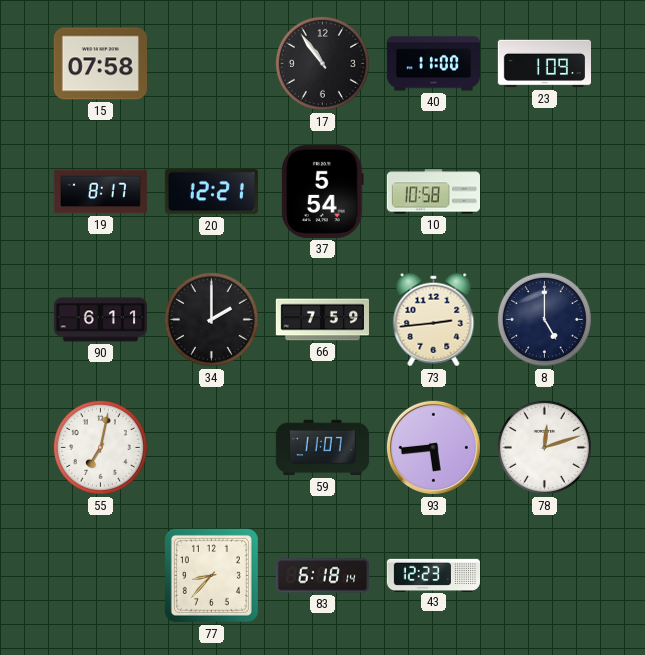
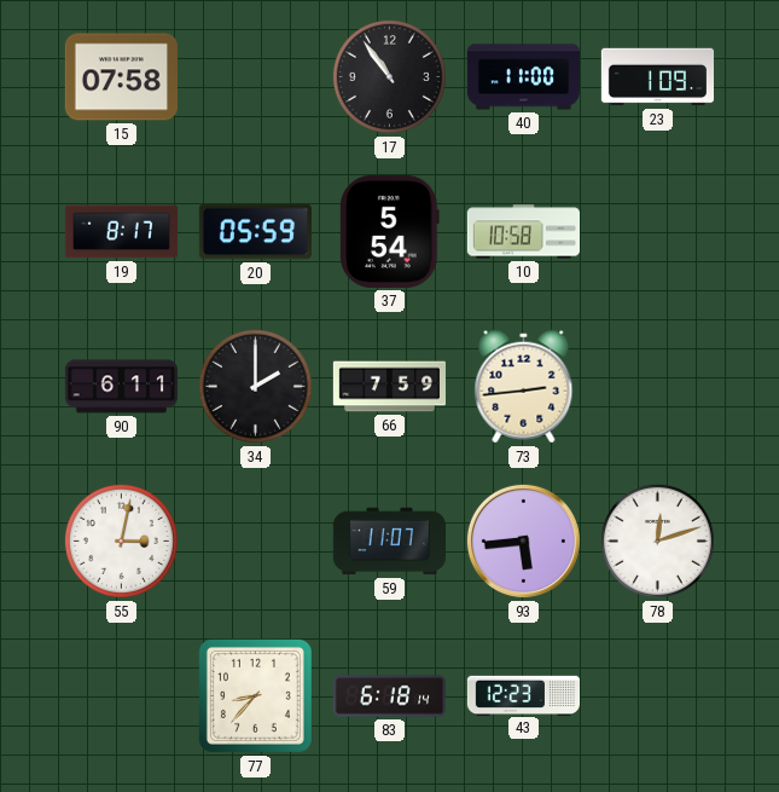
20: 12:21 -> 05:59
8: 5:00 -> none
55: 7:02 -> 3:02
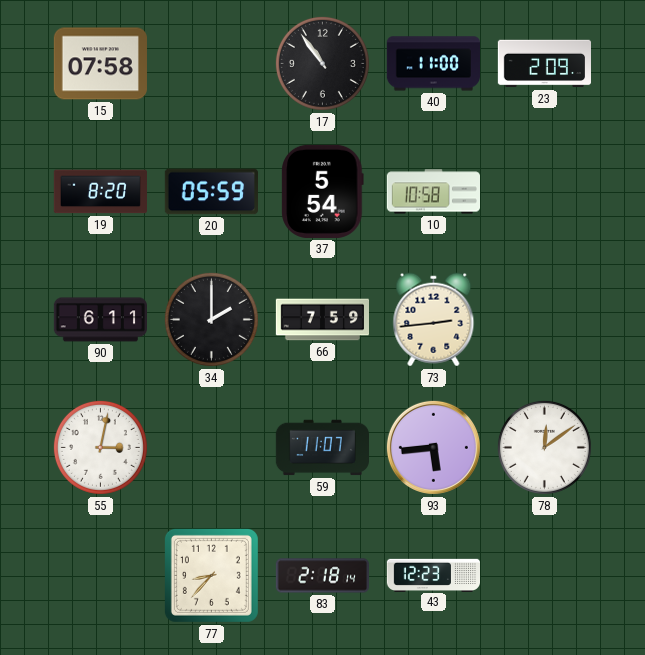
23: 1:09 -> 2:09
19: 8:17 -> 8:20
78: 12:12 -> 12:09
83: 6:18 -> 2:18
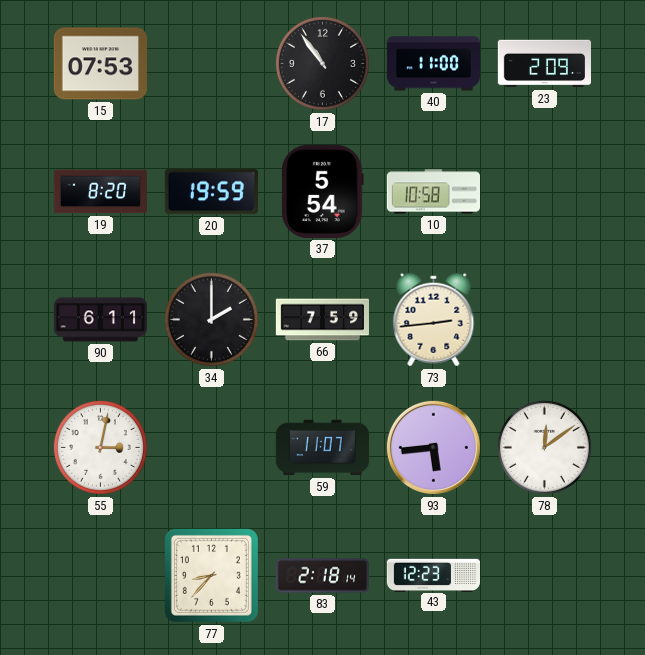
15: 07:58 -> 07:53
20: 05:59 -> 19:59
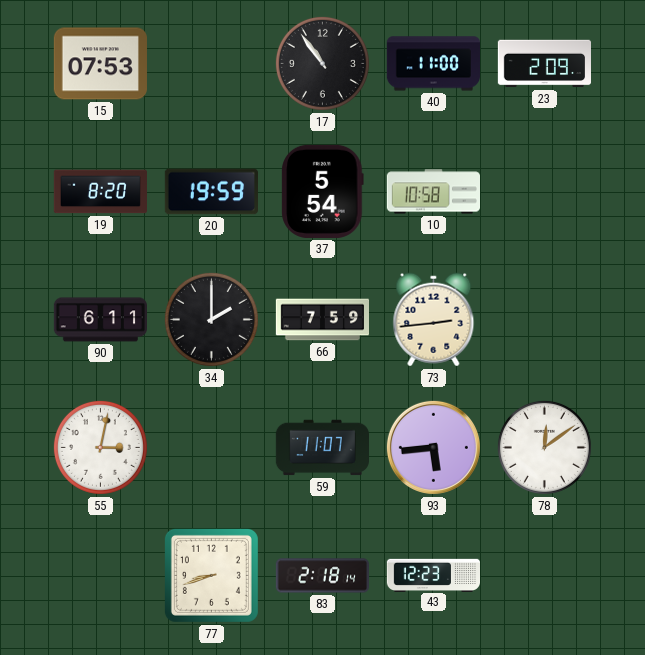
77: 8:37 -> 8:42
